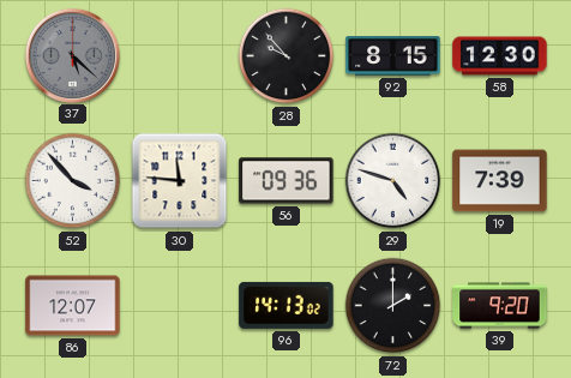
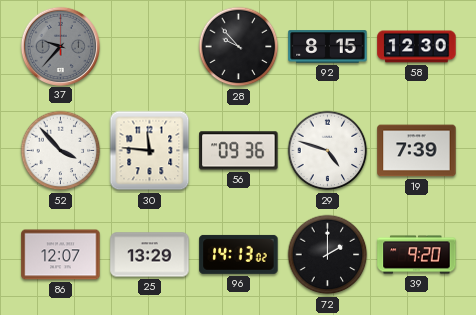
37: 5:22 -> 9:37
25: none -> 13:29
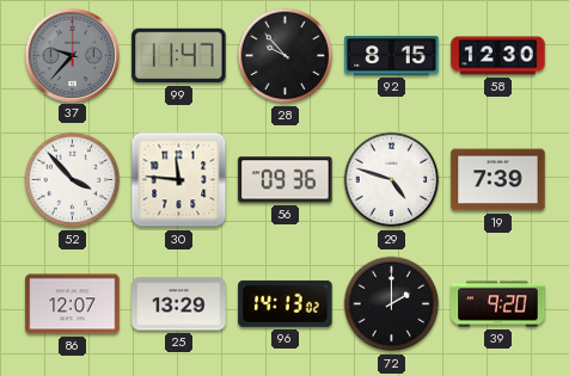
99: none -> 11:47
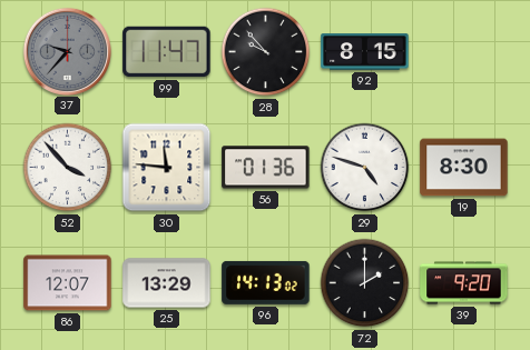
58: 12:30 -> none
56: 09:36 -> 01:36
19: 7:39 -> 8:30
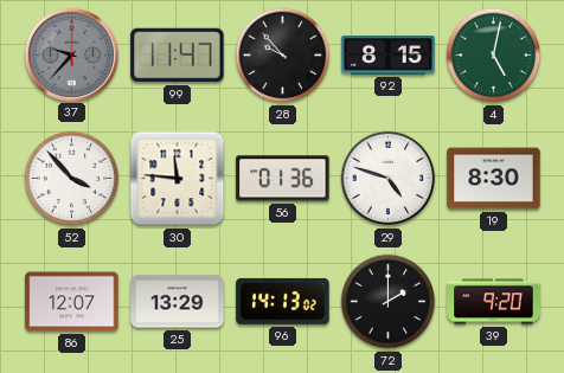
4: none -> 5:02
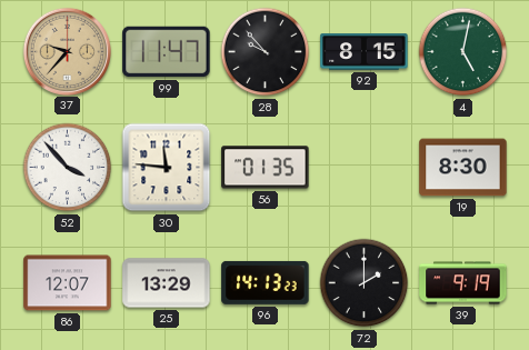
37 dial: grey -> champagne
56: 01:36 -> 01:35
29: 4:48 -> none
96: 14:13:02 -> 14:13:23
39: 9:20 -> 9:19
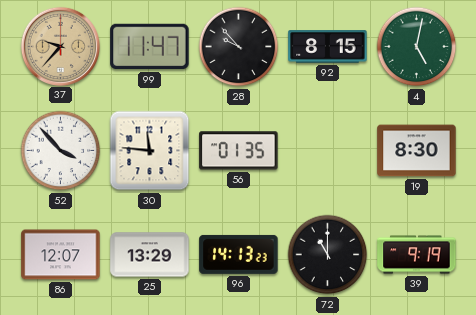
72: 2:00 -> 11:00
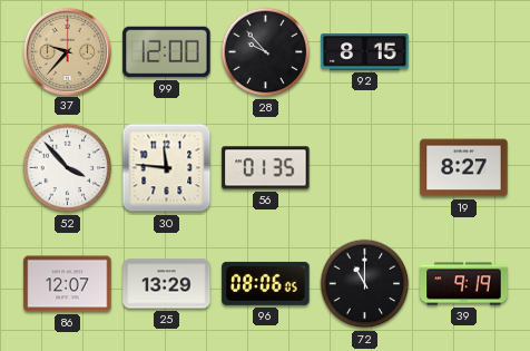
99: 11:47 -> 12:00
4: 5:02 -> none
19: 8:30 -> 8:27
96: 14:13 -> 08:06
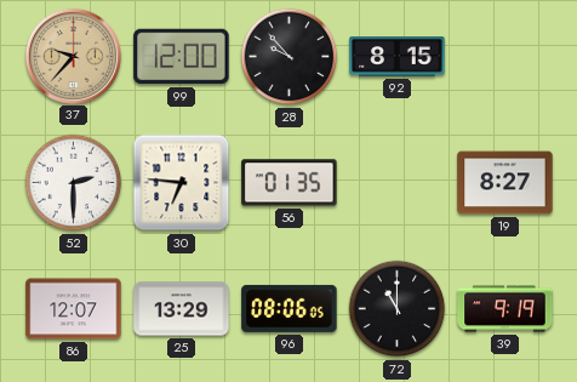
52: 3:53 -> 2:30
30: 11:46 -> 6:46
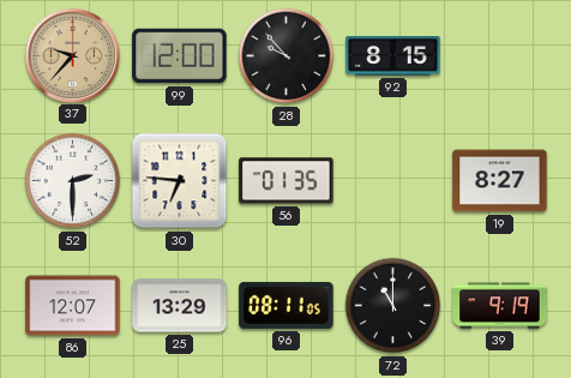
96: 08:06 -> 08:11
